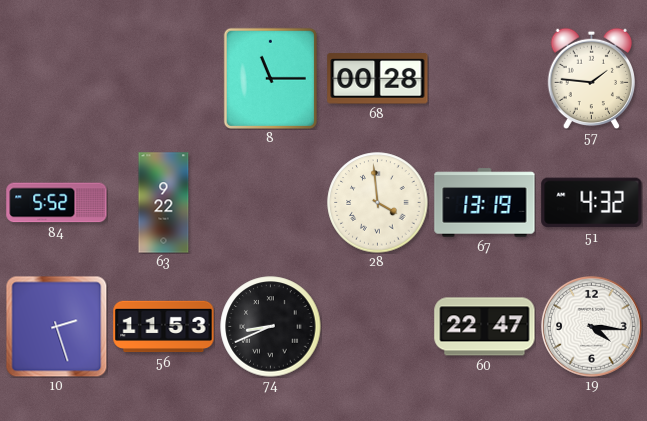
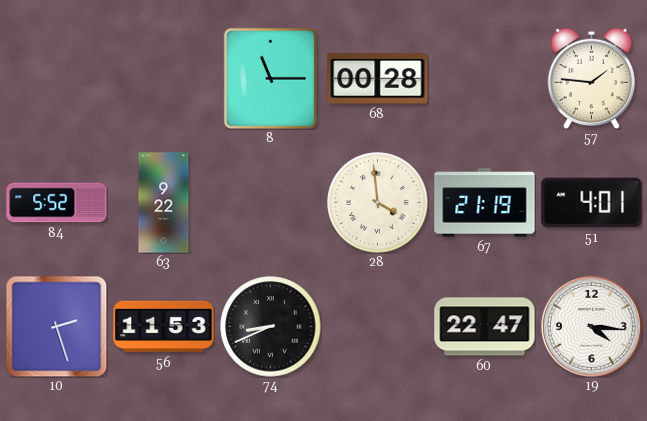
67: 13:19 -> 21:19
51: 4:32 -> 4:01
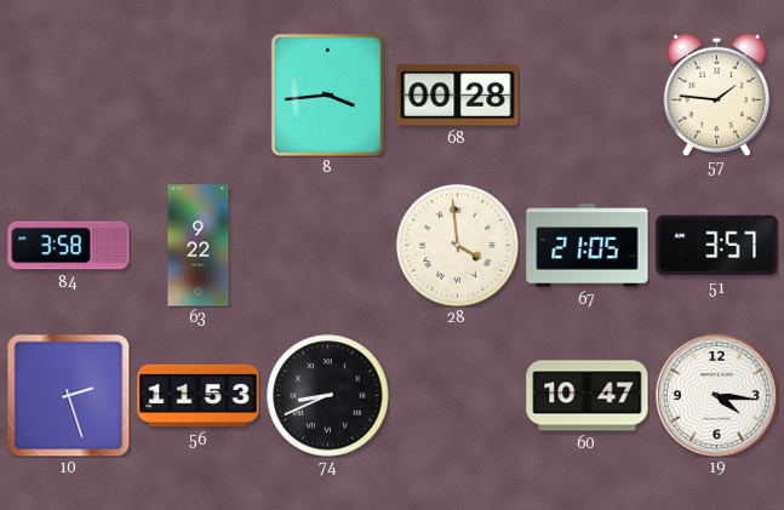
8: 11:15 -> 3:44
84: 5:52 -> 3:58
67: 21:19 -> 21:05
51: 4:01 -> 3:57
60: 22:47 -> 10:47
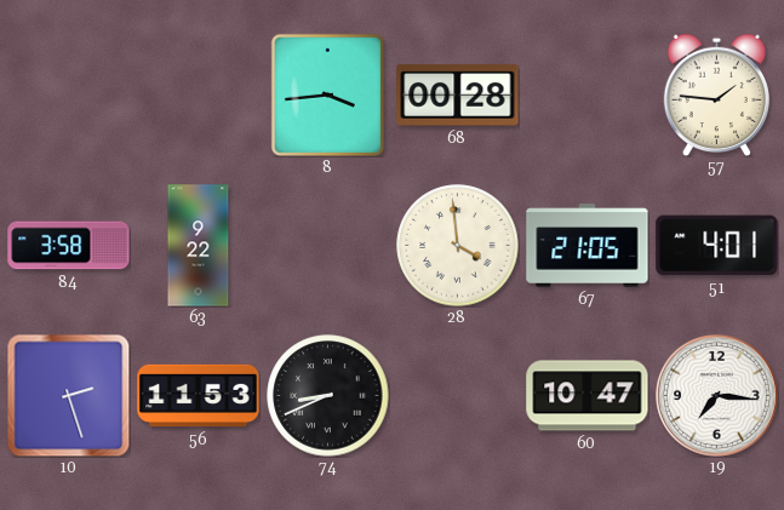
51: 3:57 -> 4:01
19: 4:16 -> 7:16
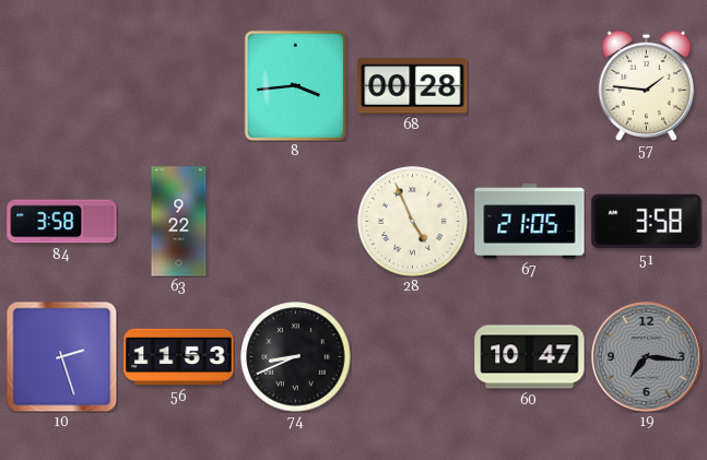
28: 3:59 -> 4:56
51: 4:01 -> 3:58
19 dial: white -> grey
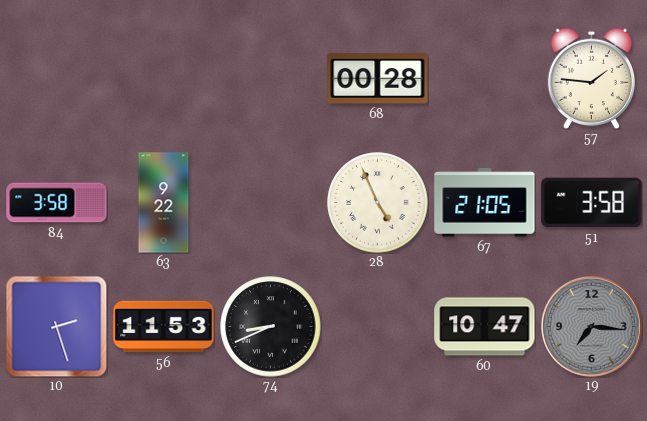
8: 3:44 -> none
